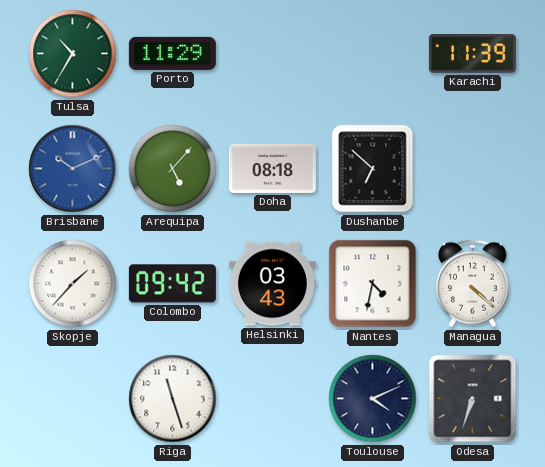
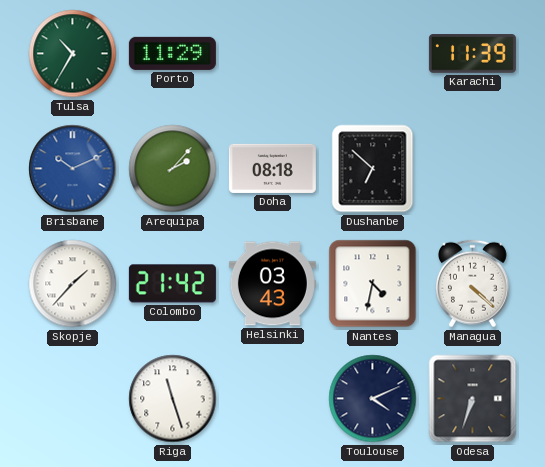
Arequipa: 5:07 -> 2:07
Colombo: 09:42 -> 21:42
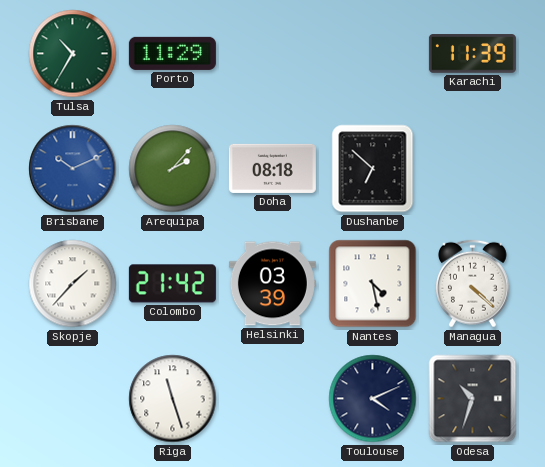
Helsinki: 03:43 -> 03:39
Nantes: 4:32 -> 4:28
Odesa: 6:33 -> 10:33
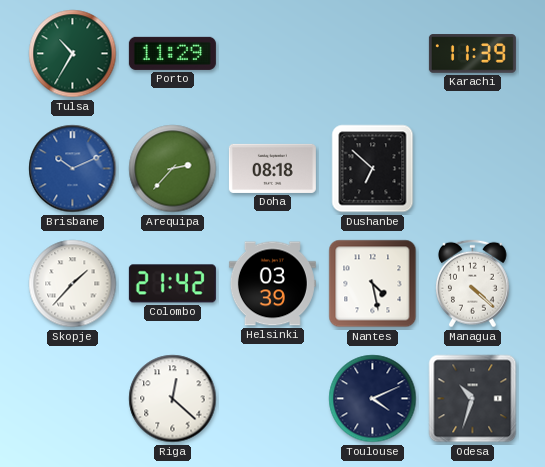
Arequipa: 2:07 -> 2:37
Riga: 11:27 -> 12:22
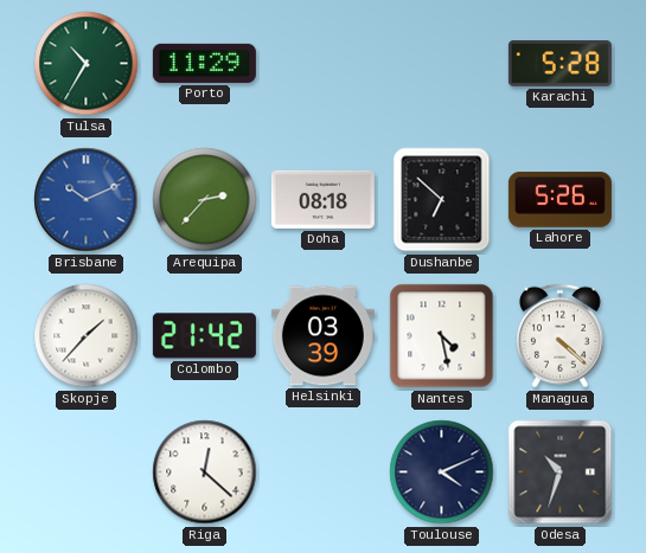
Karachi: 11:39 -> 5:28
Lahore: none -> 5:26
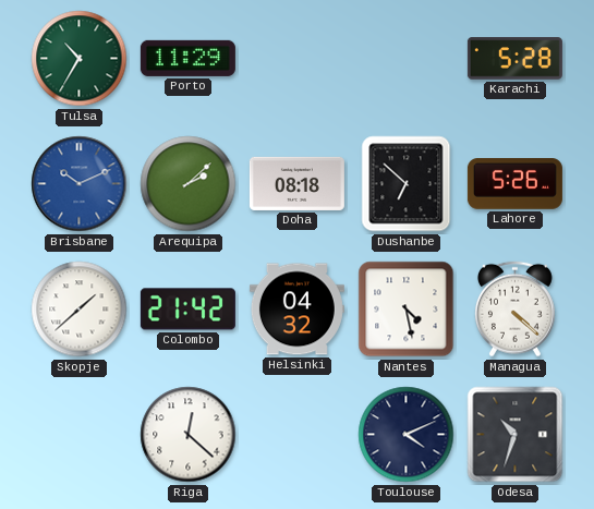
Arequipa: 2:37 -> 2:08
Skopje: 1:37 -> 1:38
Helsinki: 03:39 -> 04:32
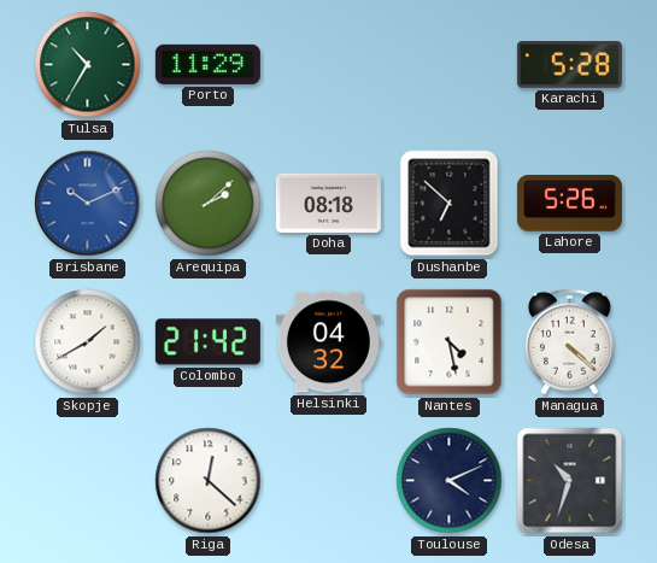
Skopje: 1:38 -> 1:40
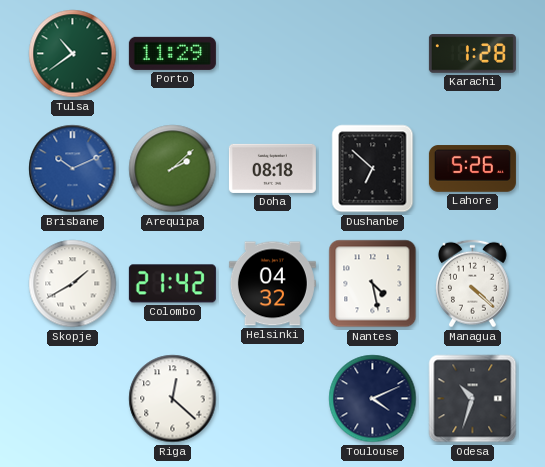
Tulsa: 10:35 -> 10:39
Karachi: 5:28 -> 1:28
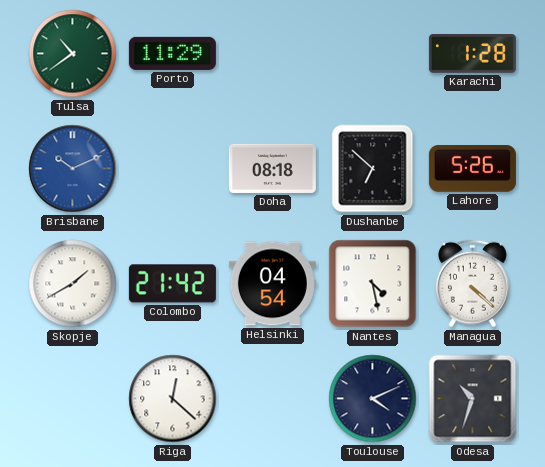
Arequipa: 2:08 -> none
Helsinki: 04:32 -> 04:54
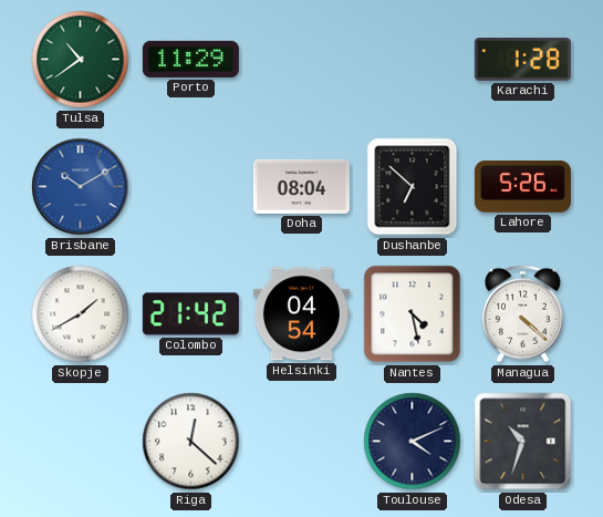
Brisbane: 10:11 -> 10:10
Doha: 08:18 -> 08:04
